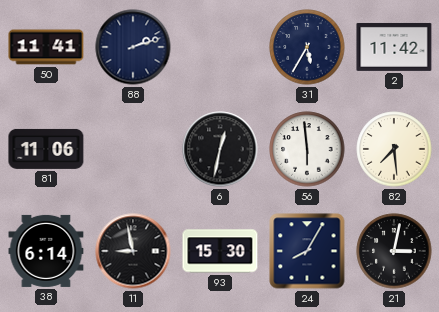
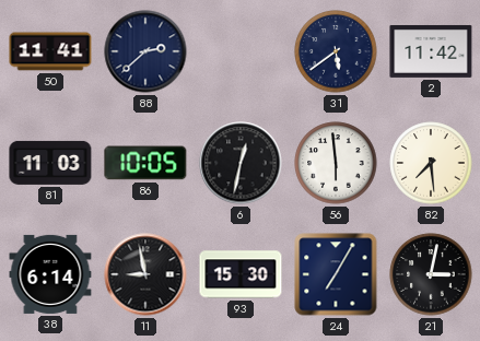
88: 2:12 -> 2:38
31: 5:35 -> 5:39
81: 11:06 -> 11:03
86: none -> 10:05
24: 8:05 -> 7:05
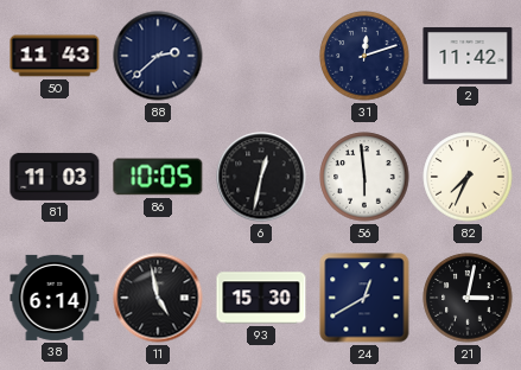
50: 11:41 -> 11:43
31: 5:39 -> 12:12
82: 7:29 -> 7:34
11: 8:58 -> 4:58
24: 7:05 -> 12:40
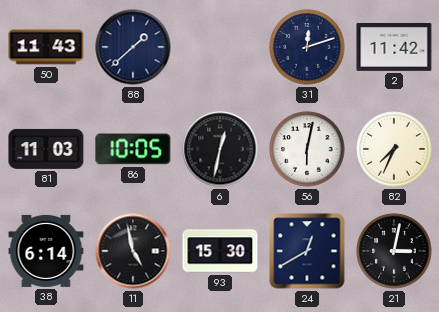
88: 2:38 -> 1:38
56: 5:59 -> 6:02
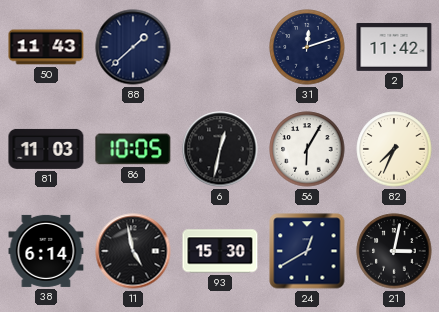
56: 6:02 -> 6:05
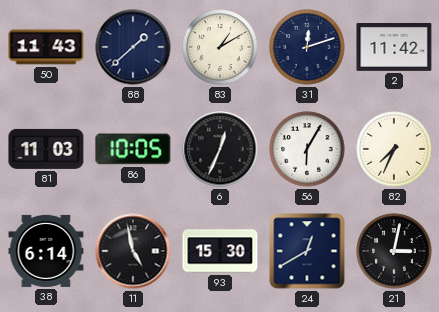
83: none -> 1:10
6: 12:32 -> 12:34
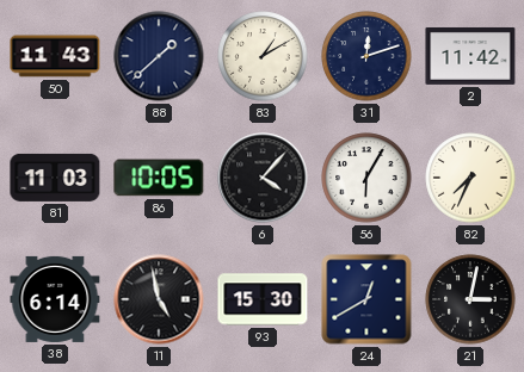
6: 12:34 -> 4:07
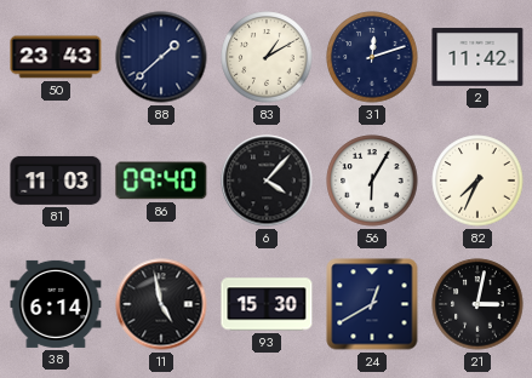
50: 11:43 -> 23:43
86: 10:05 -> 09:40
